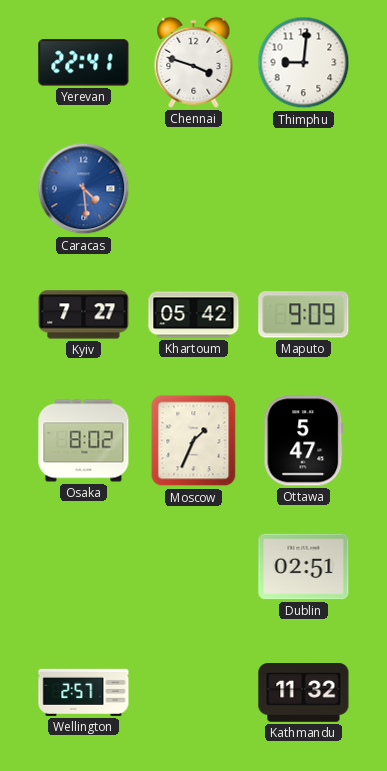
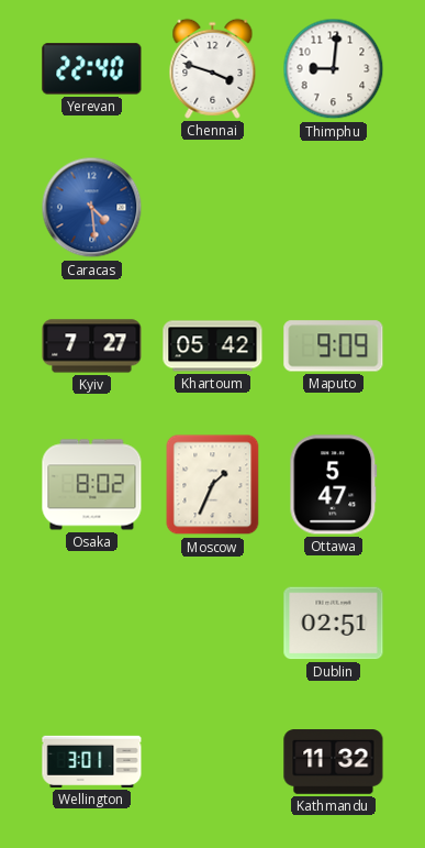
Yerevan: 22:41 -> 22:40
Wellington: 2:57 -> 3:01
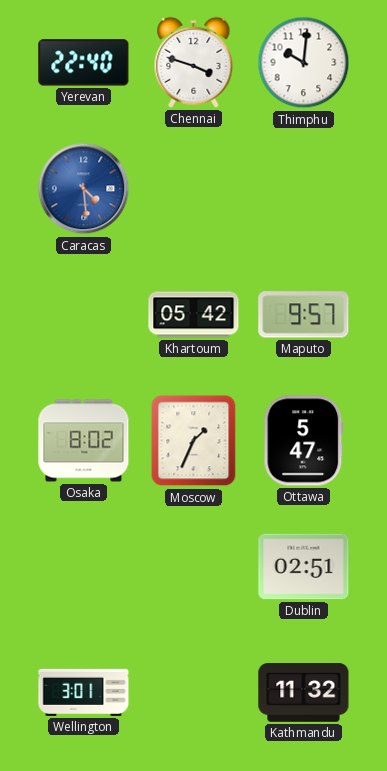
Thimphu: 9:01 -> 10:01
Kyiv: 7:27 -> none
Maputo: 9:09 -> 9:57
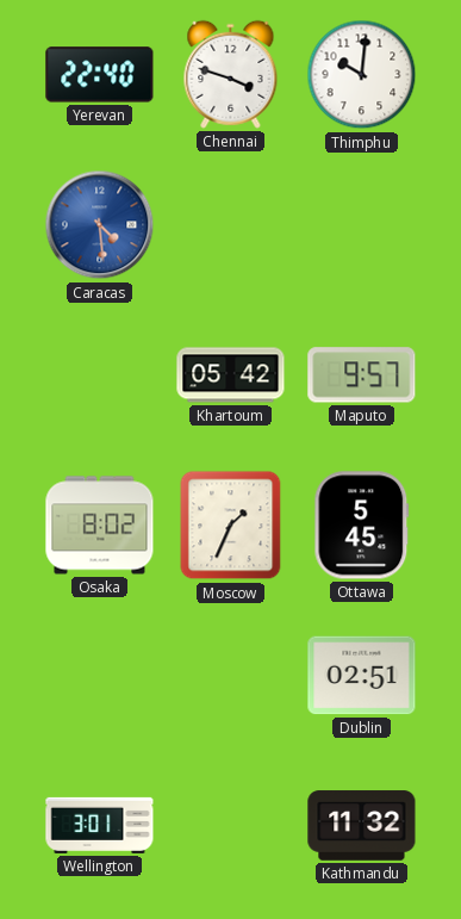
Ottawa: 5:47 -> 5:45
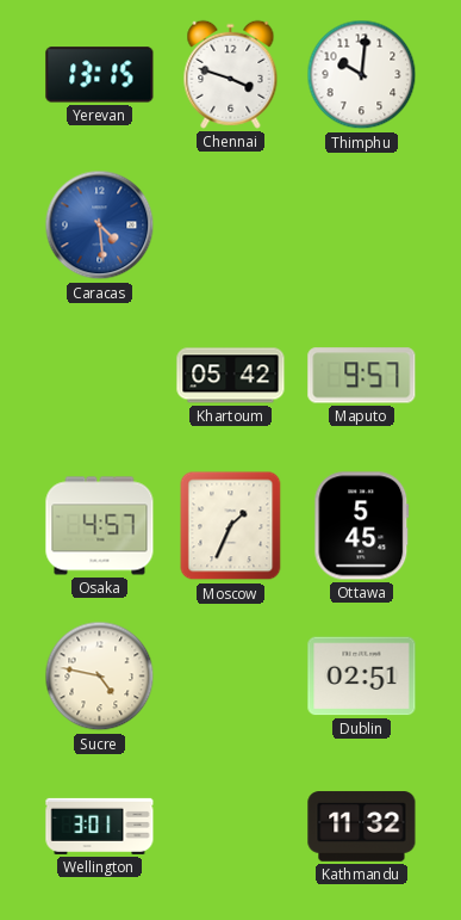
Yerevan: 22:40 -> 13:15
Osaka: 8:02 -> 4:57
Sucre: none -> 4:47
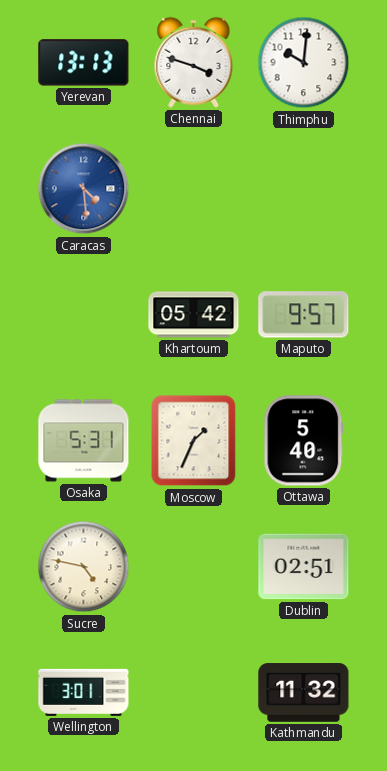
Yerevan: 13:15 -> 13:13
Osaka: 4:57 -> 5:31
Ottawa: 5:45 -> 5:40
